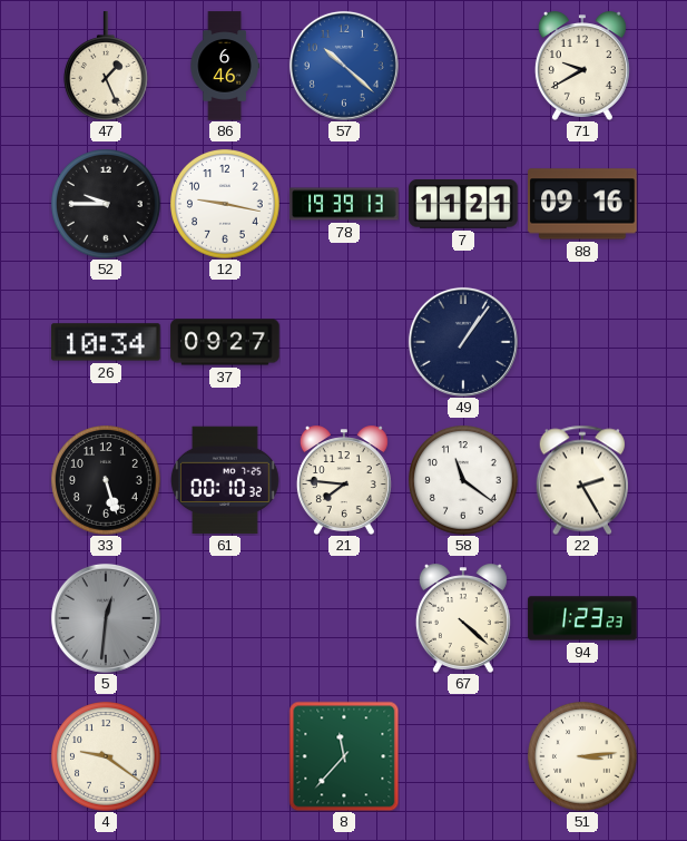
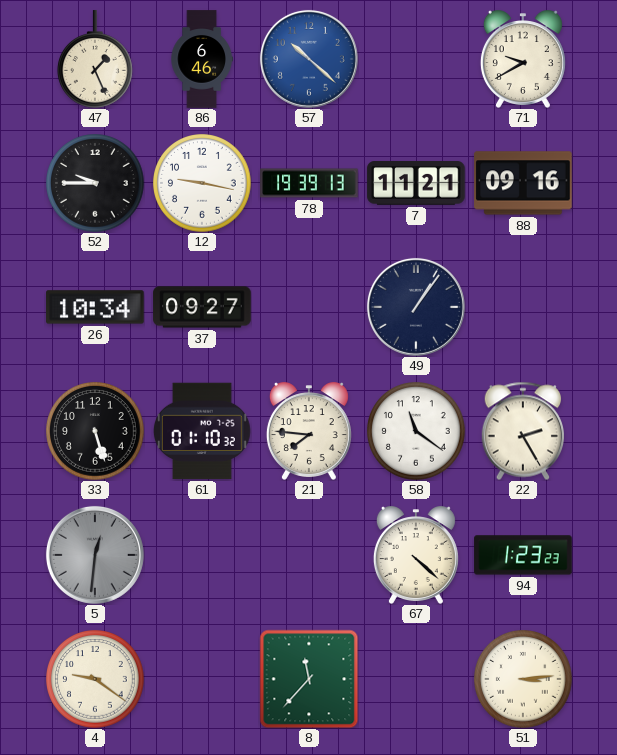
61: 00:10 -> 01:10
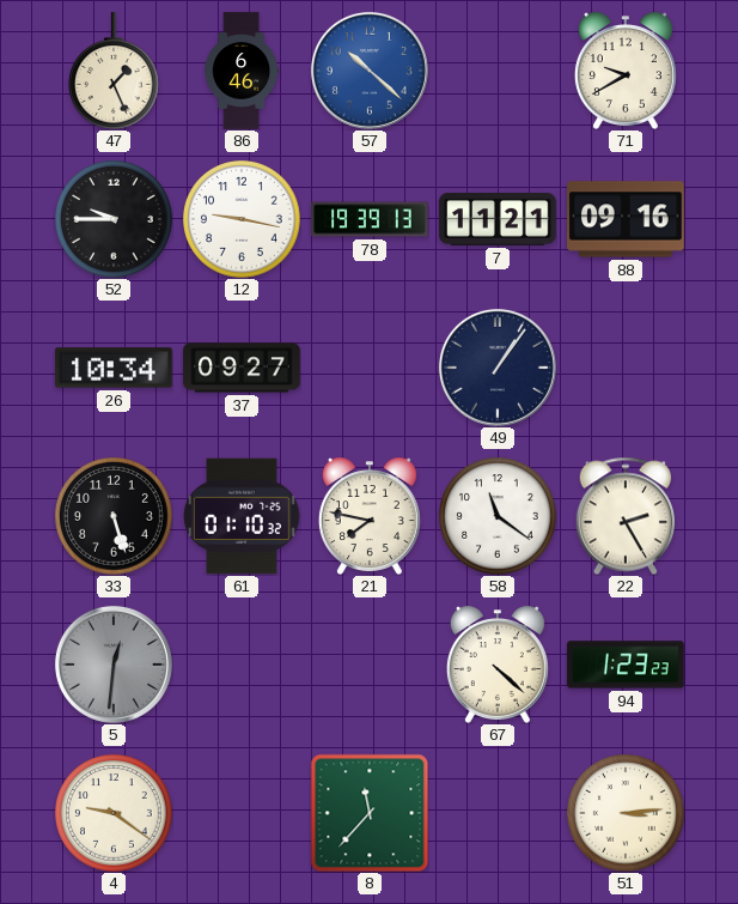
21: 7:46 -> 7:47
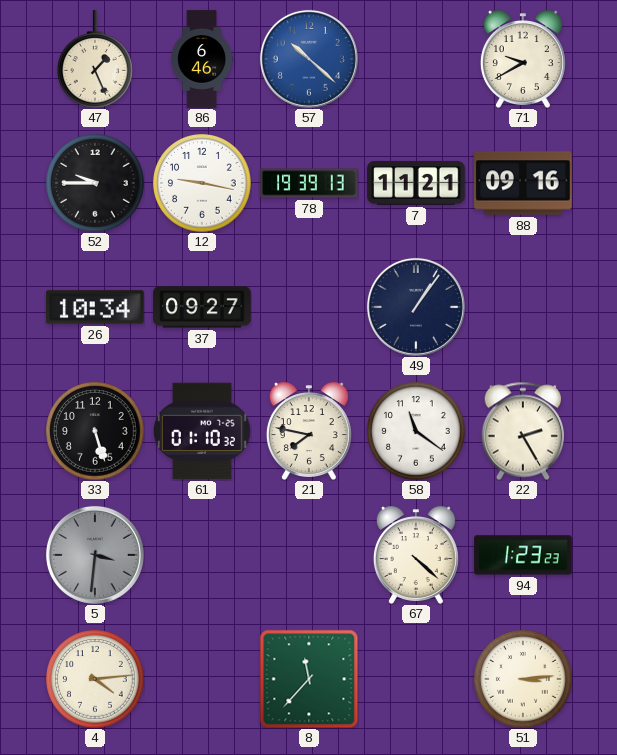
5: 12:31 -> 3:31
4: 9:21 -> 4:14
